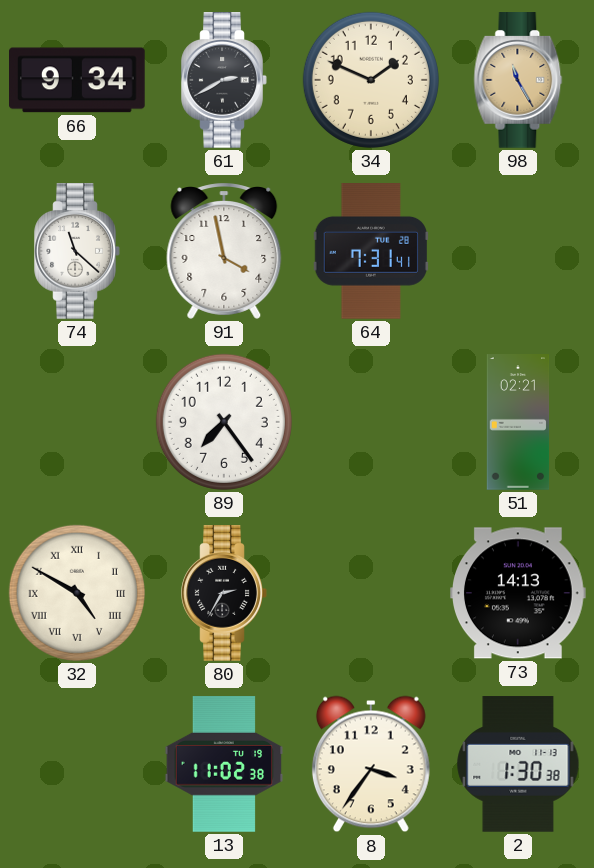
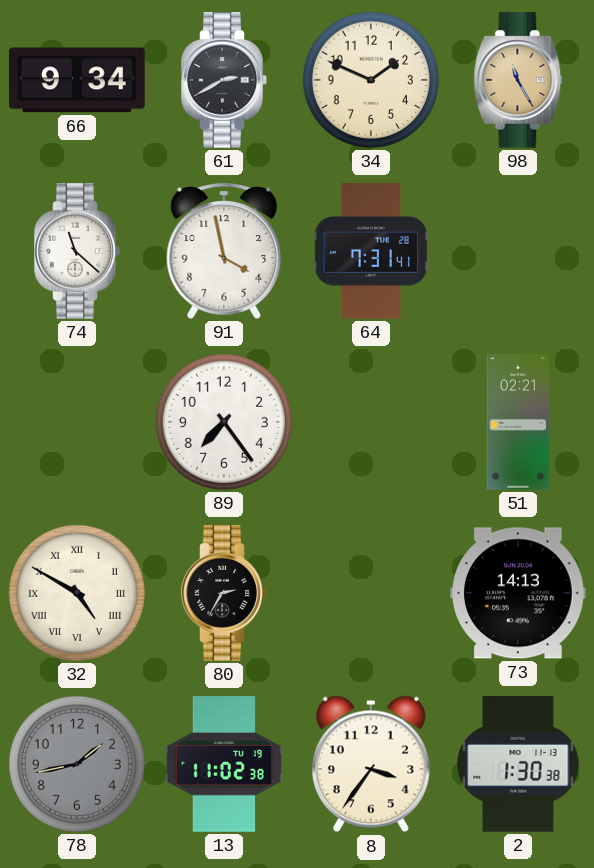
78: none -> 1:43
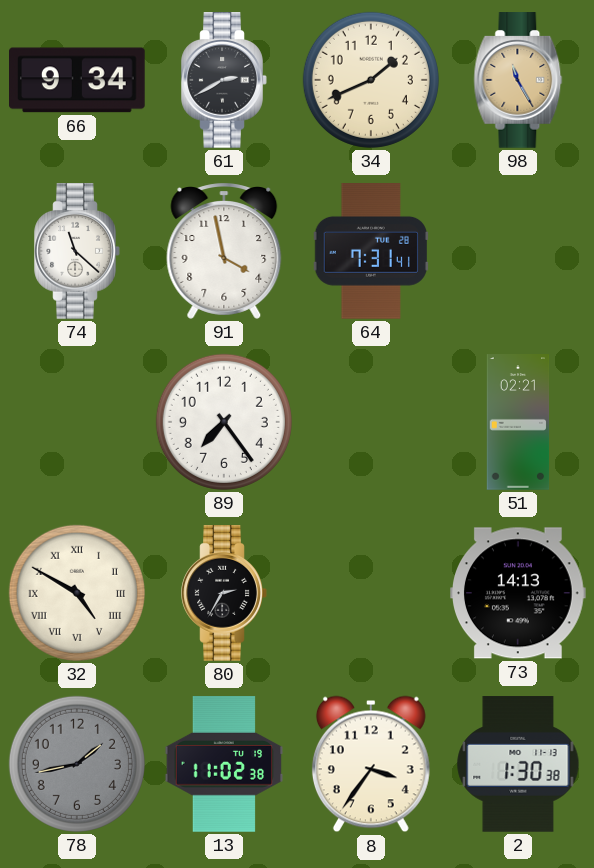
34: 1:49 -> 1:41
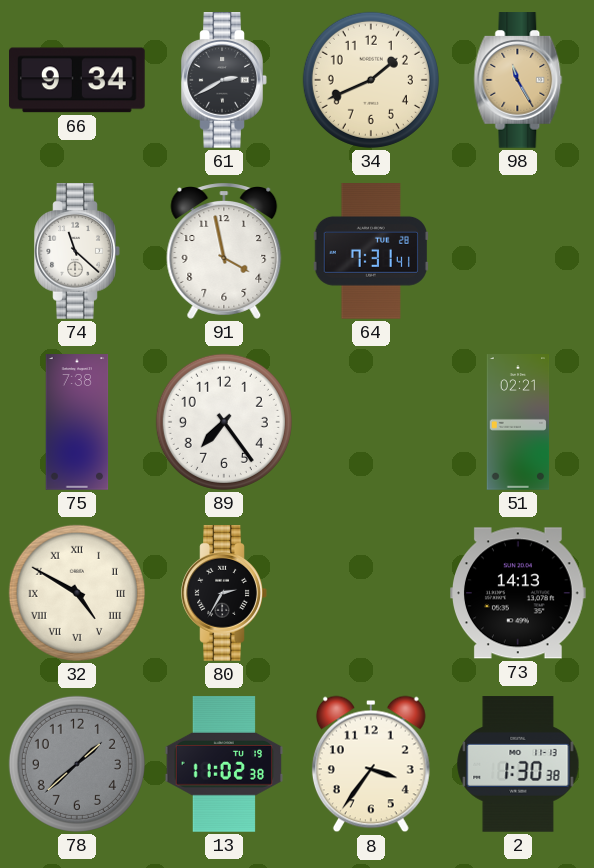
75: none -> 7:38
78: 1:43 -> 1:38
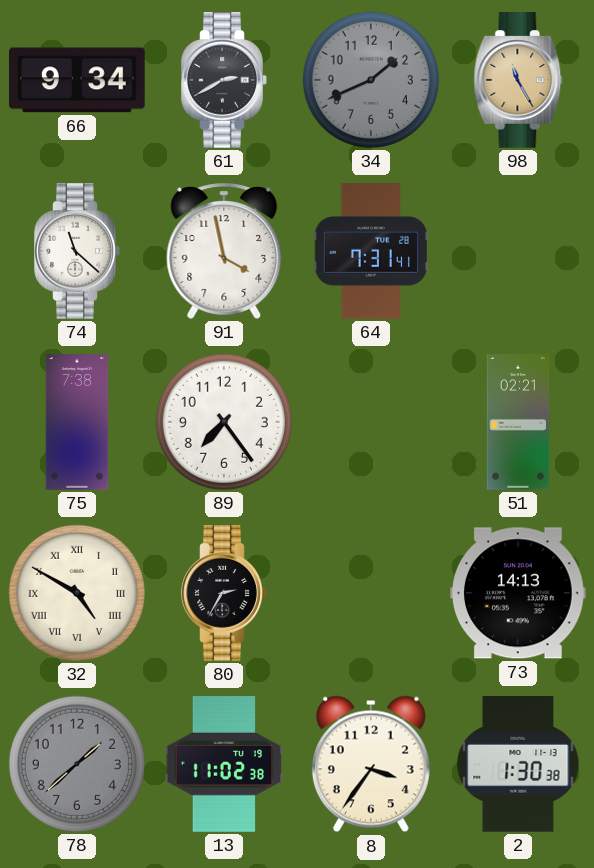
34 dial: cream -> grey
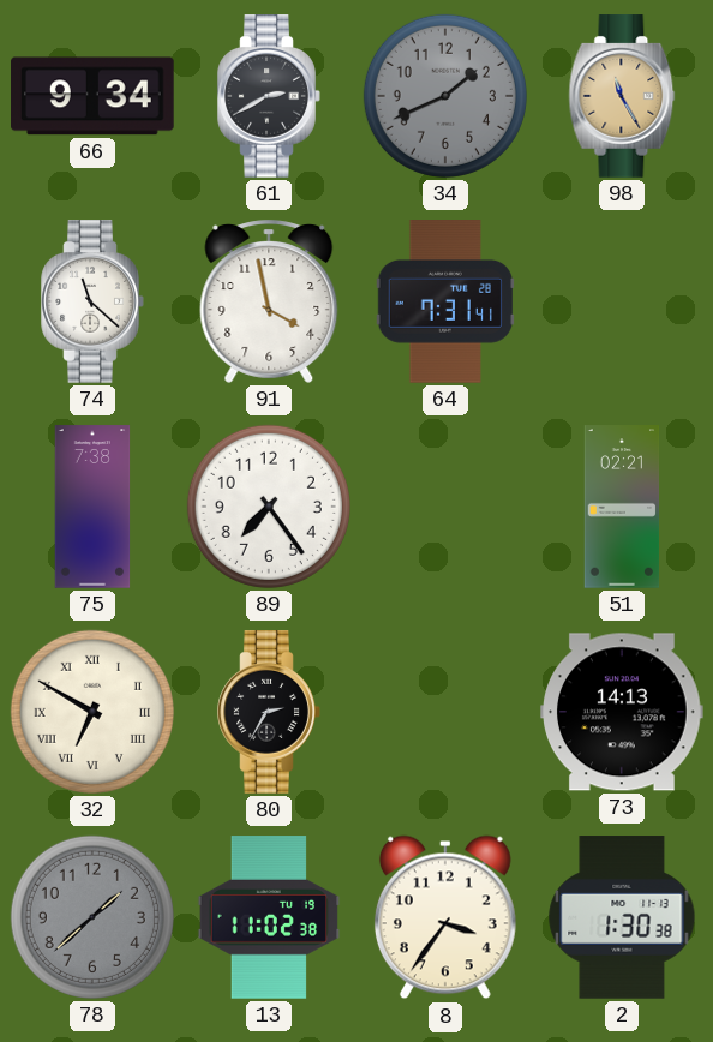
32: 4:50 -> 6:50
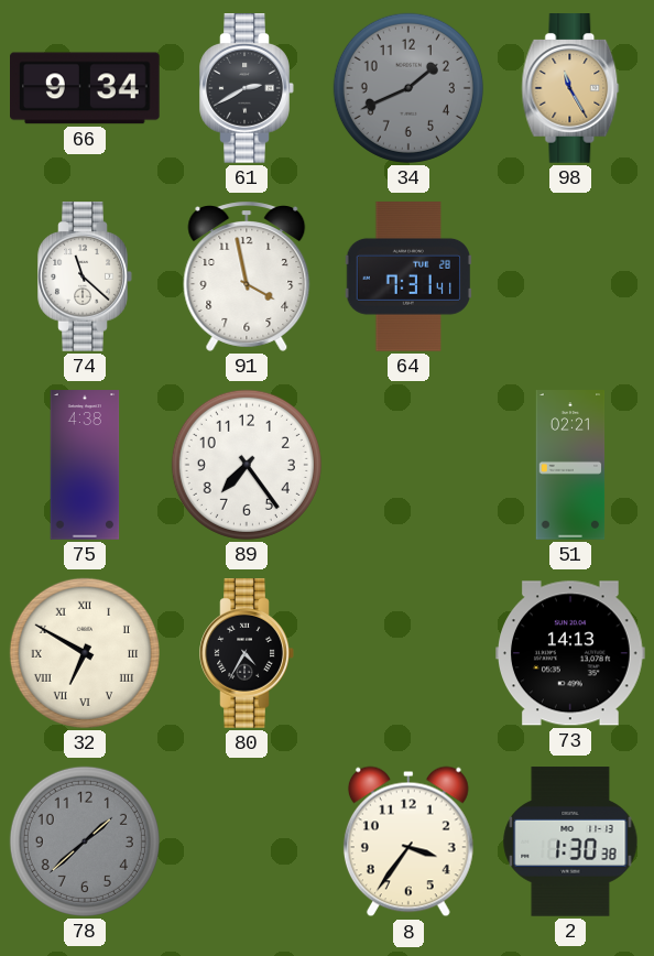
75: 7:38 -> 4:38
80: 2:35 -> 4:35
13: 11:02 -> none
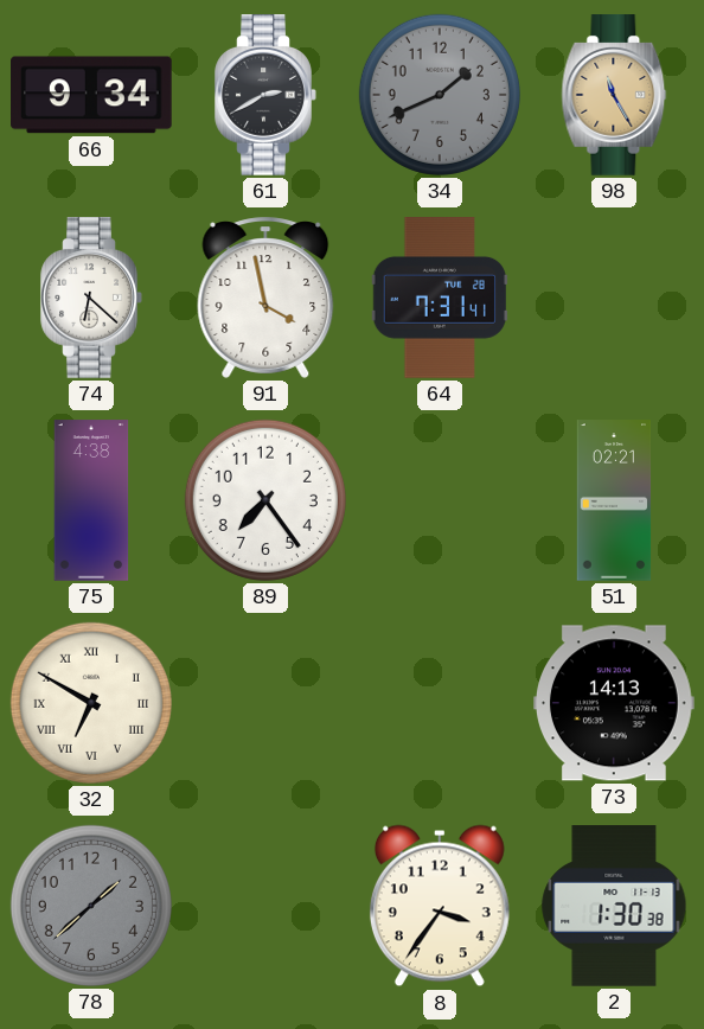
74: 11:22 -> 6:22
80: 4:35 -> none
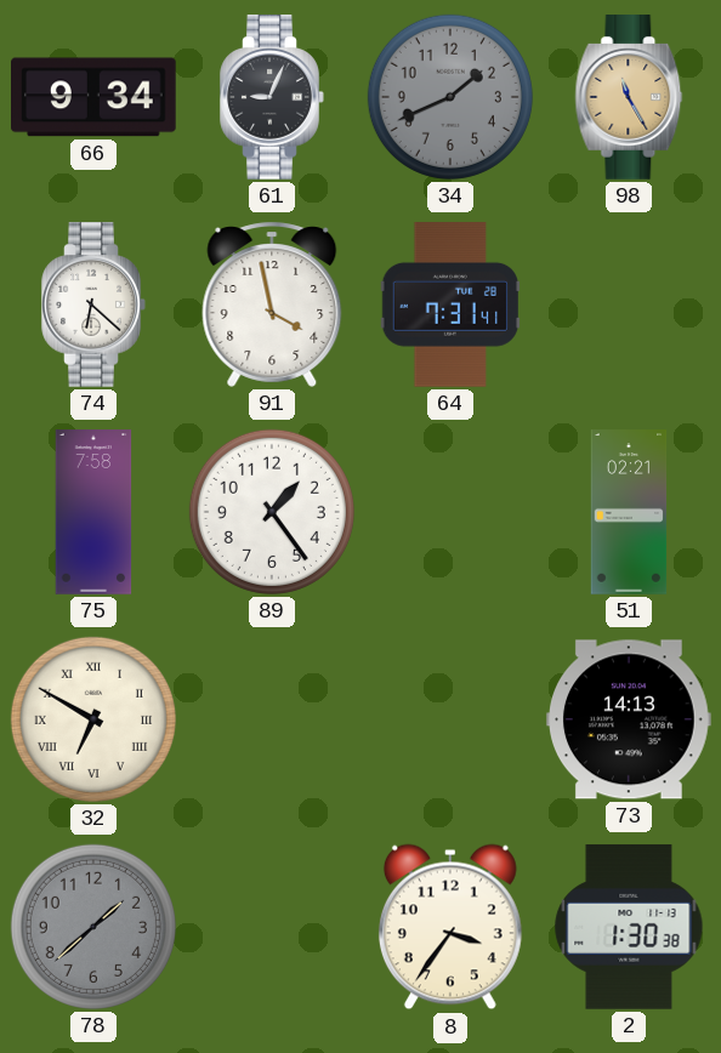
61: 2:40 -> 9:04
75: 4:38 -> 7:58
89: 7:24 -> 1:24
